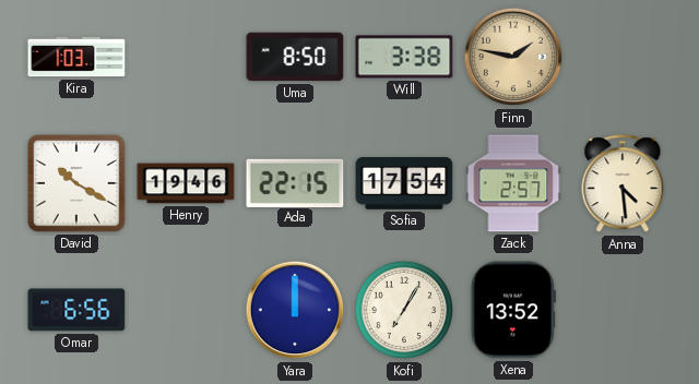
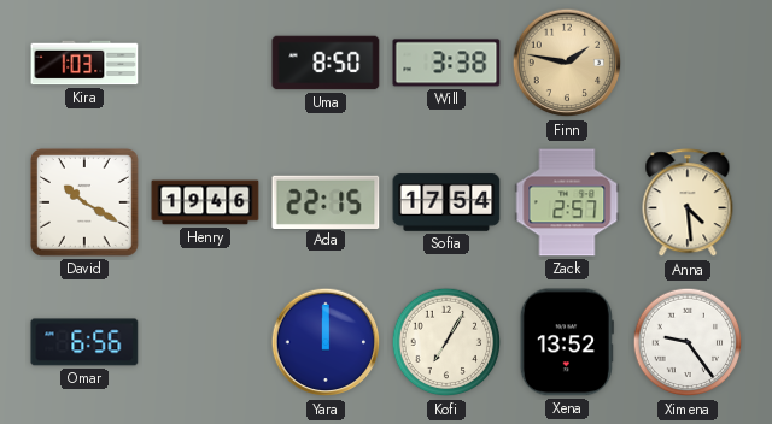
Ximena: none -> 9:24
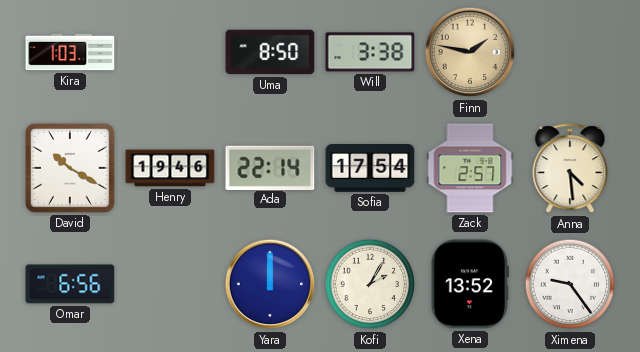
Ada: 22:15 -> 22:14
Kofi: 7:05 -> 2:05
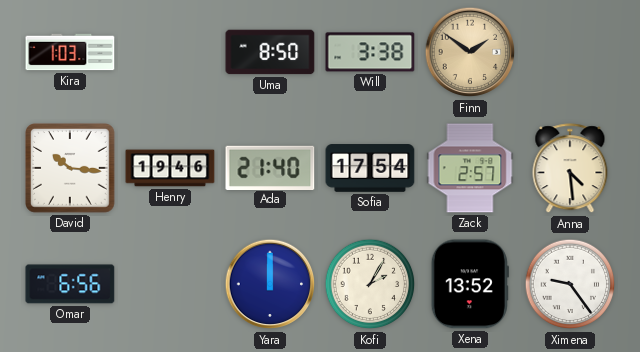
Finn: 1:47 -> 1:51
David: 10:20 -> 10:16
Ada: 22:14 -> 21:40
